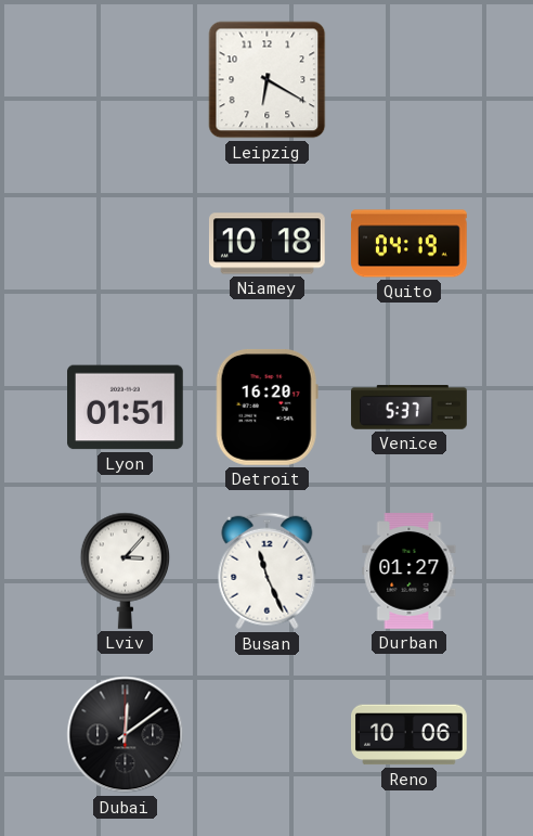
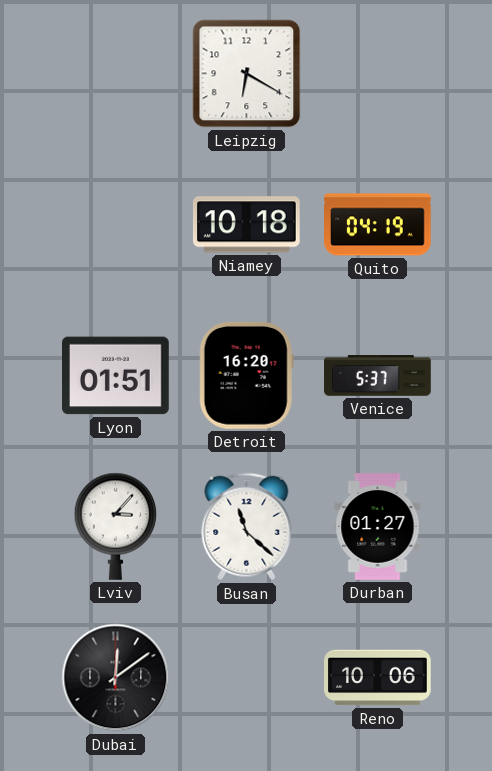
Busan: 11:26 -> 11:22
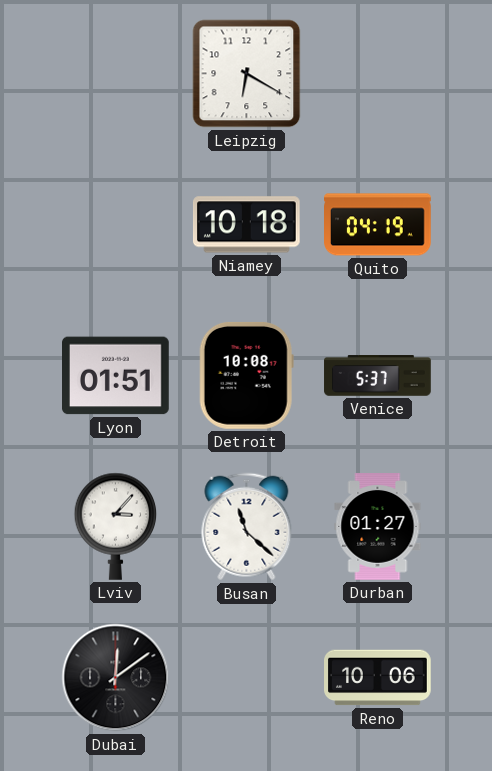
Detroit: 16:20 -> 10:08
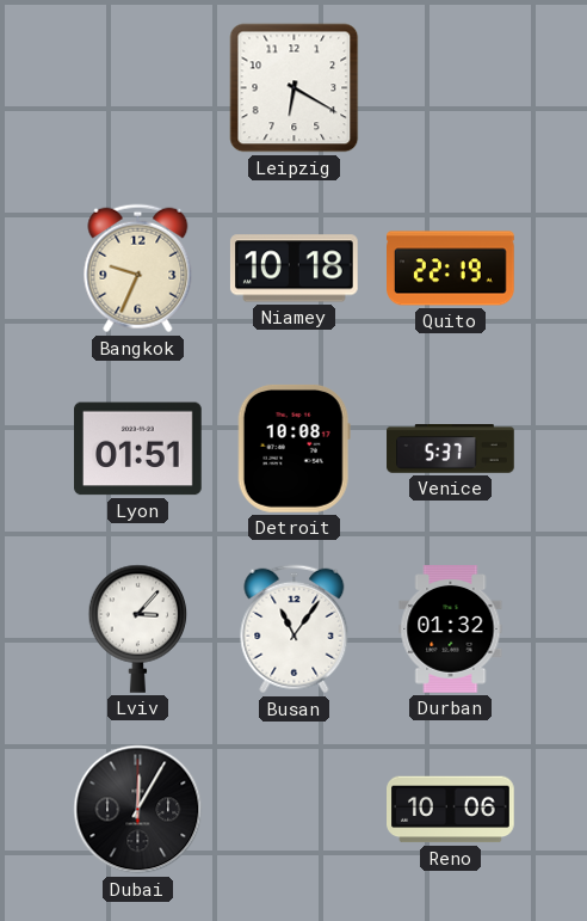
Bangkok: none -> 9:34
Quito: 04:19 -> 22:19
Busan: 11:22 -> 11:06
Durban: 01:27 -> 01:32
Dubai: 12:09 -> 12:05
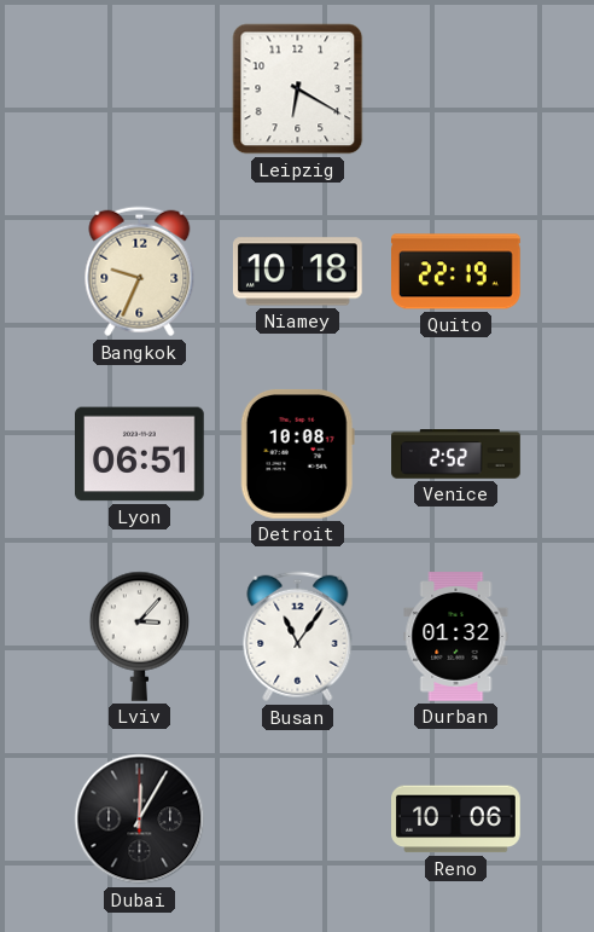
Lyon: 01:51 -> 06:51
Venice: 5:37 -> 2:52
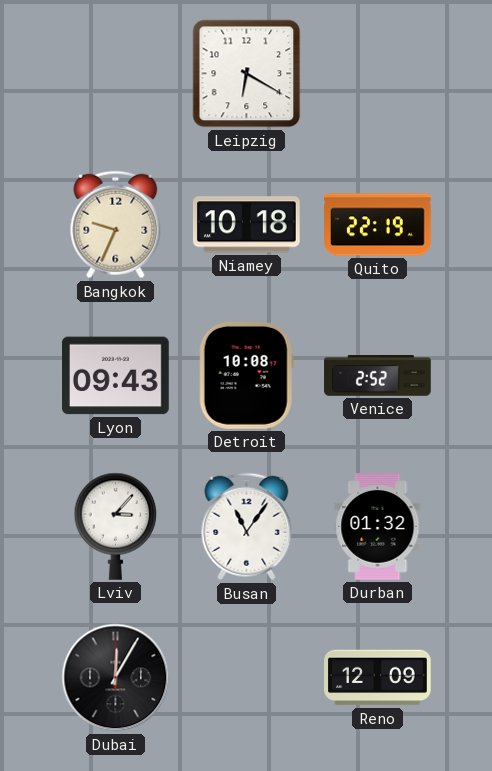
Lyon: 06:51 -> 09:43
Reno: 10:06 -> 12:09
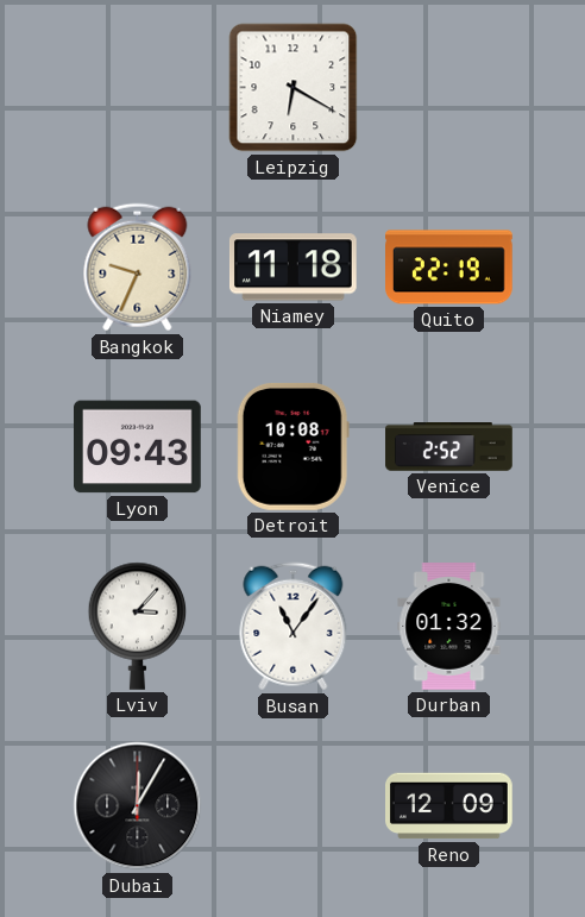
Niamey: 10:18 -> 11:18
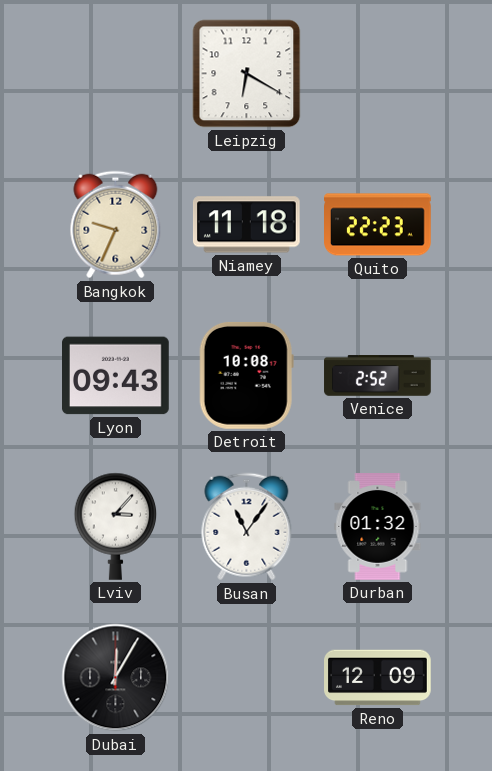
Quito: 22:19 -> 22:23
